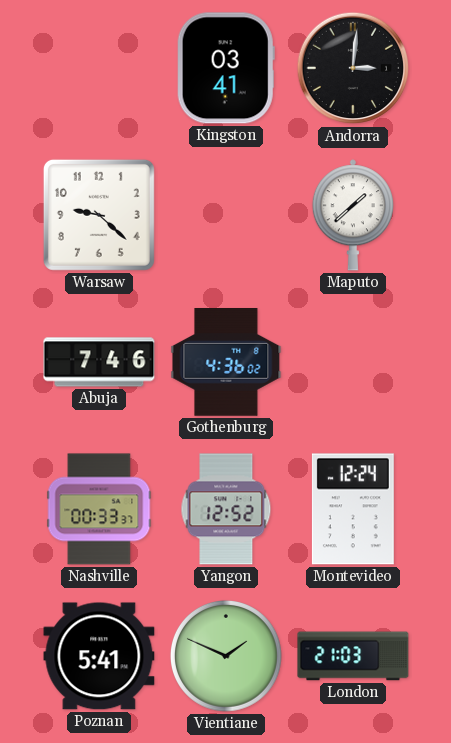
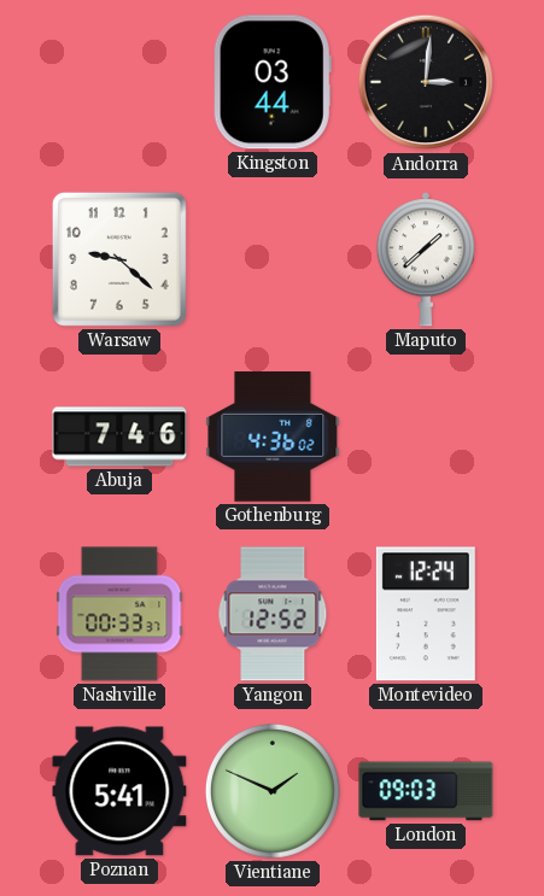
Kingston: 03:41 -> 03:44
London: 21:03 -> 09:03
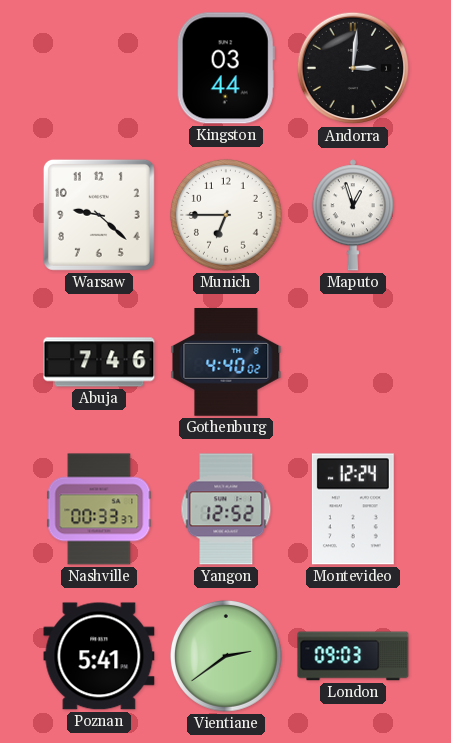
Munich: none -> 6:45
Maputo: 1:38 -> 12:57
Gothenburg: 4:36 -> 4:40
Vientiane: 1:49 -> 2:39
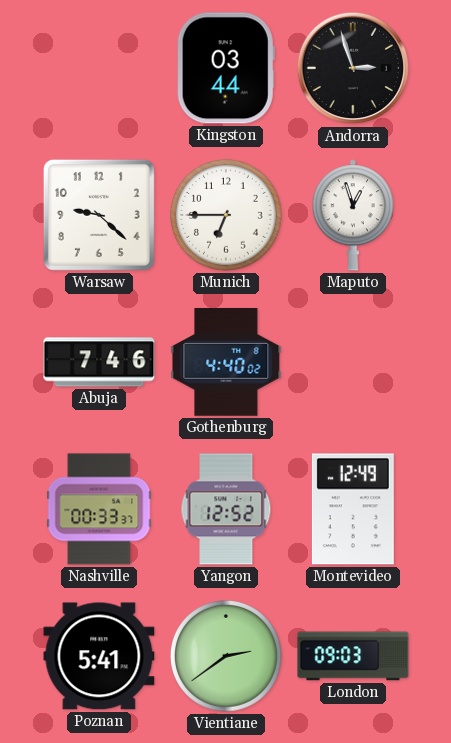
Andorra: 3:01 -> 2:57
Montevideo: 12:24 -> 12:49
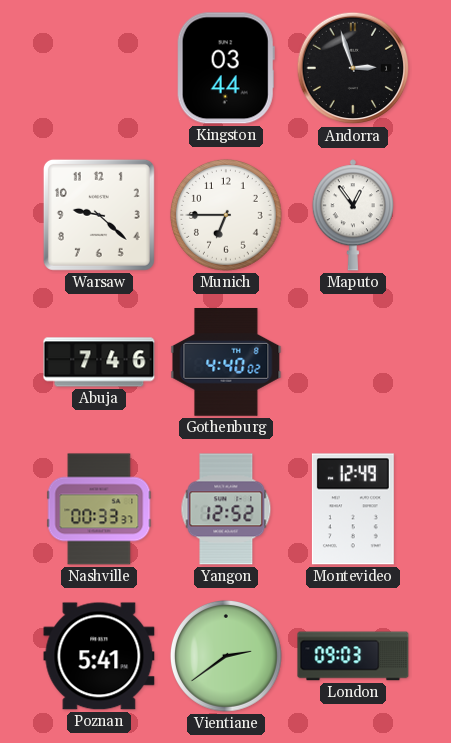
Maputo: 12:57 -> 12:54
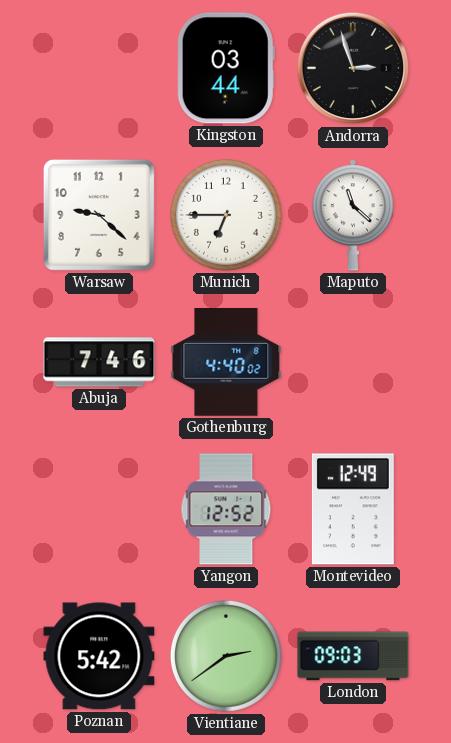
Maputo: 12:54 -> 11:22
Nashville: 00:33 -> none
Poznan: 5:41 -> 5:42
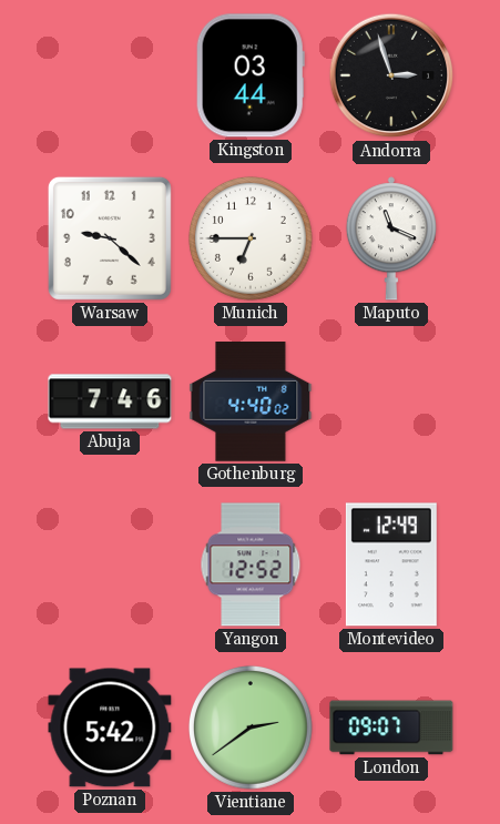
Maputo: 11:22 -> 11:19
London: 09:03 -> 09:07
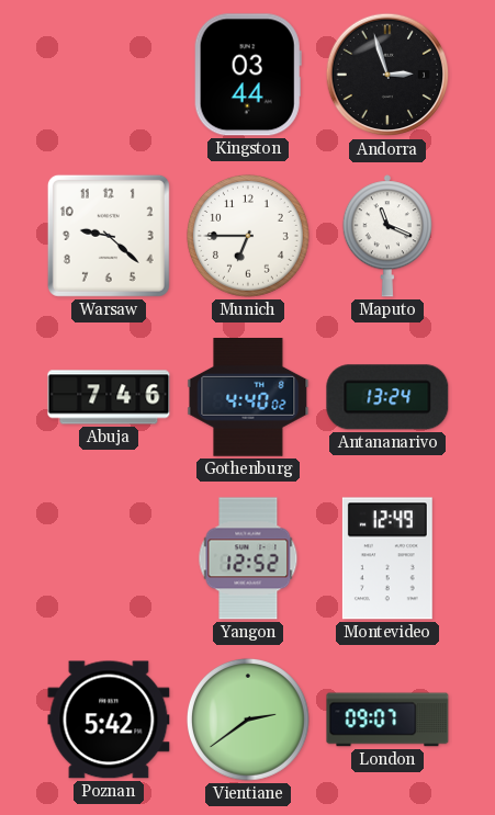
Antananarivo: none -> 13:24
